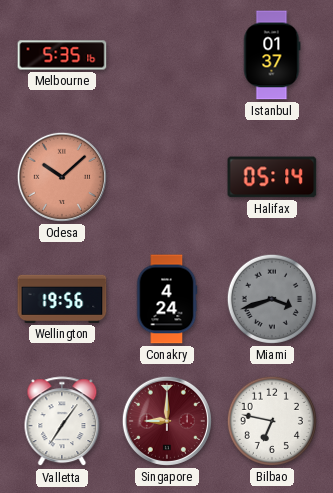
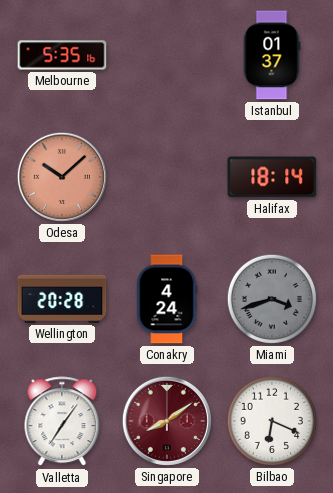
Halifax: 05:14 -> 18:14
Wellington: 19:56 -> 20:28
Singapore: 9:00 -> 8:09
Bilbao: 6:47 -> 6:19
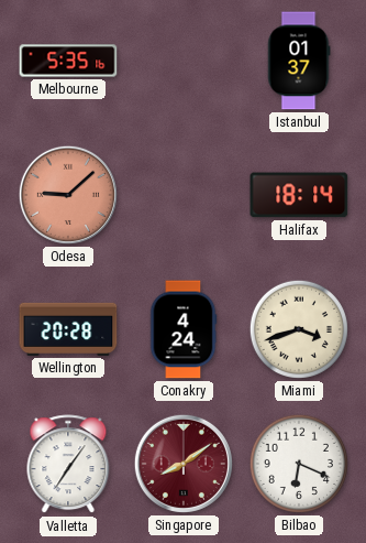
Odesa: 10:08 -> 9:08
Miami dial: grey -> cream
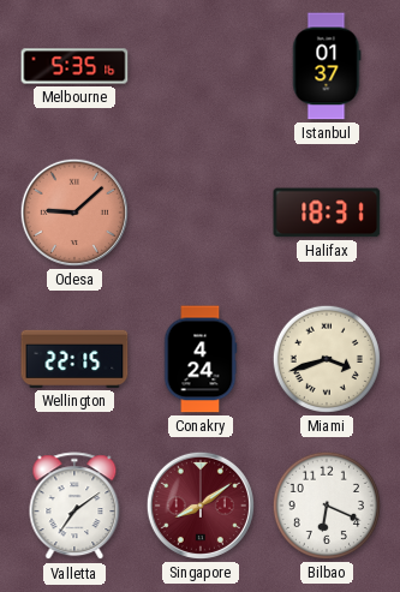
Halifax: 18:14 -> 18:31
Wellington: 20:28 -> 22:15
Valletta: 7:06 -> 7:09
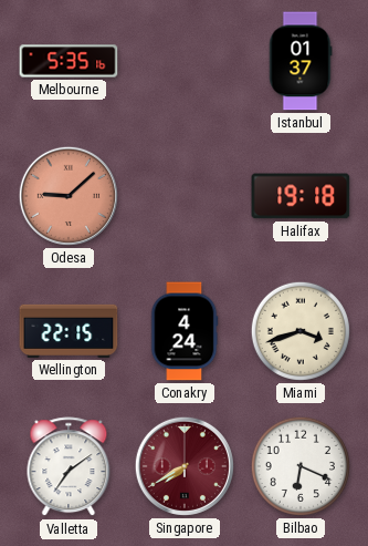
Halifax: 18:31 -> 19:18
Singapore: 8:09 -> 7:40
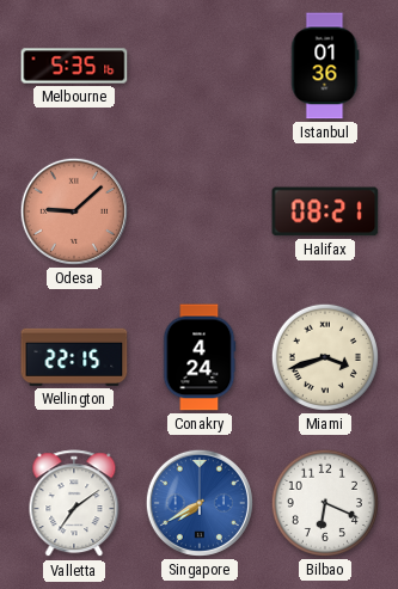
Istanbul: 01:37 -> 01:36
Halifax: 19:18 -> 08:21
Singapore dial: burgundy -> blue
